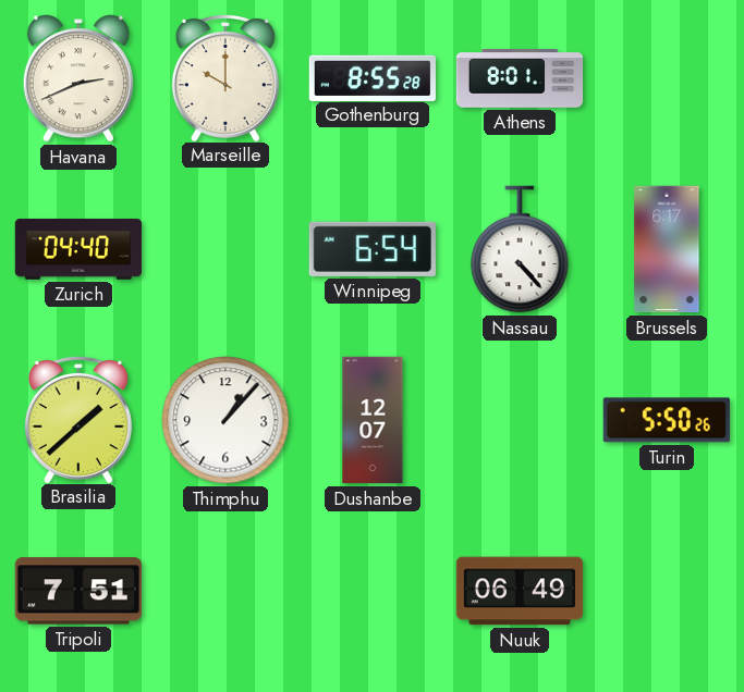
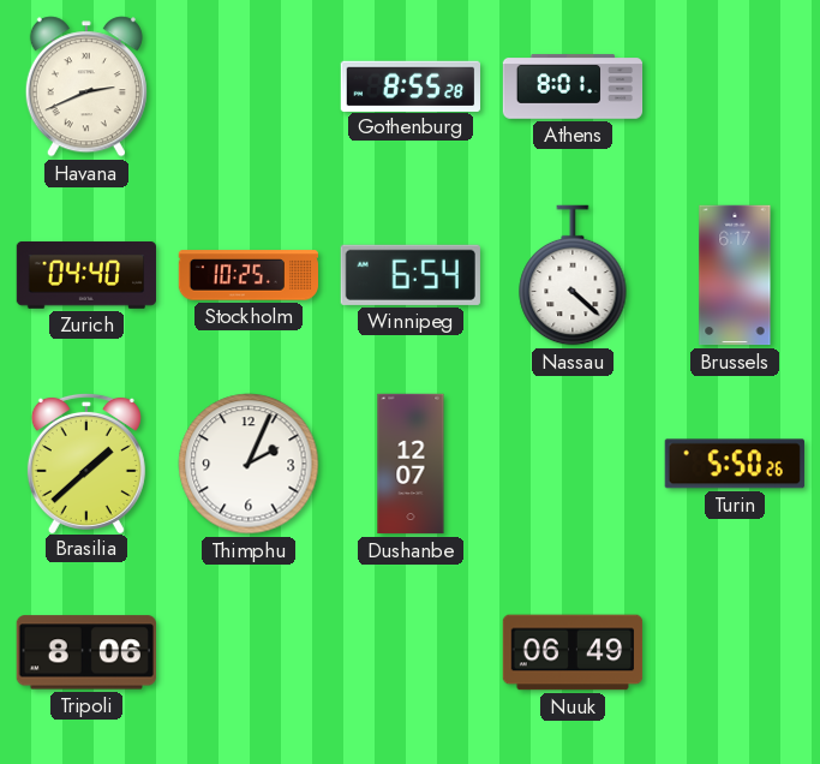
Marseille: 10:00 -> none
Stockholm: none -> 10:25
Nassau: 4:23 -> 4:22
Thimphu: 1:07 -> 2:04
Tripoli: 7:51 -> 8:06
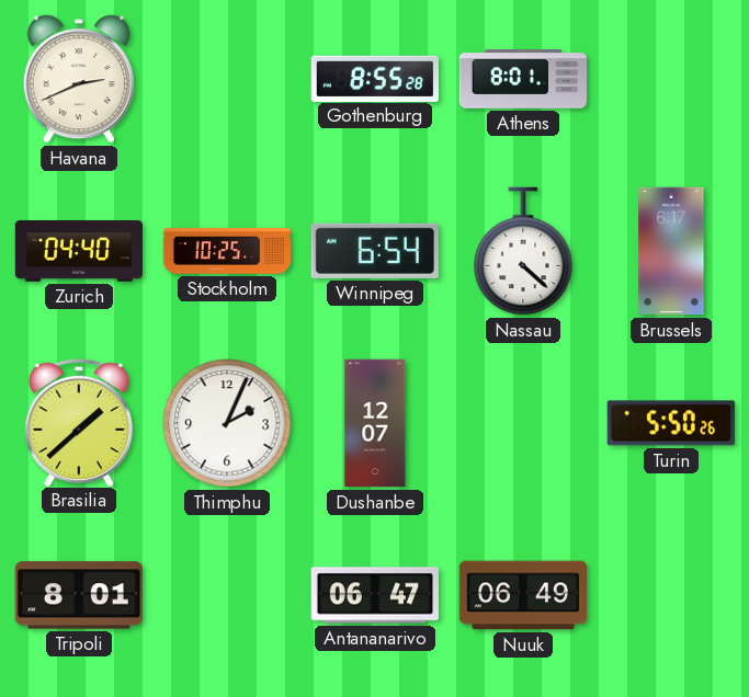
Tripoli: 8:06 -> 8:01
Antananarivo: none -> 06:47
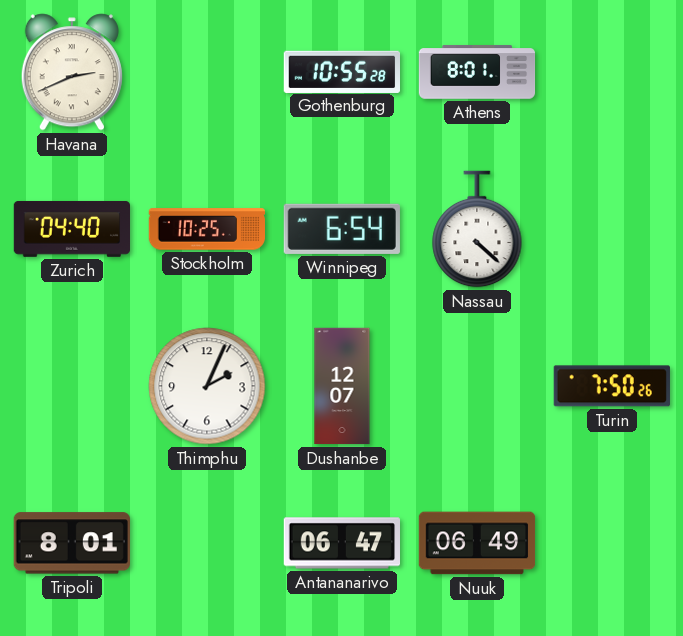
Gothenburg: 8:55 -> 10:55
Brussels: 6:17 -> none
Brasilia: 1:38 -> none
Turin: 5:50 -> 7:50
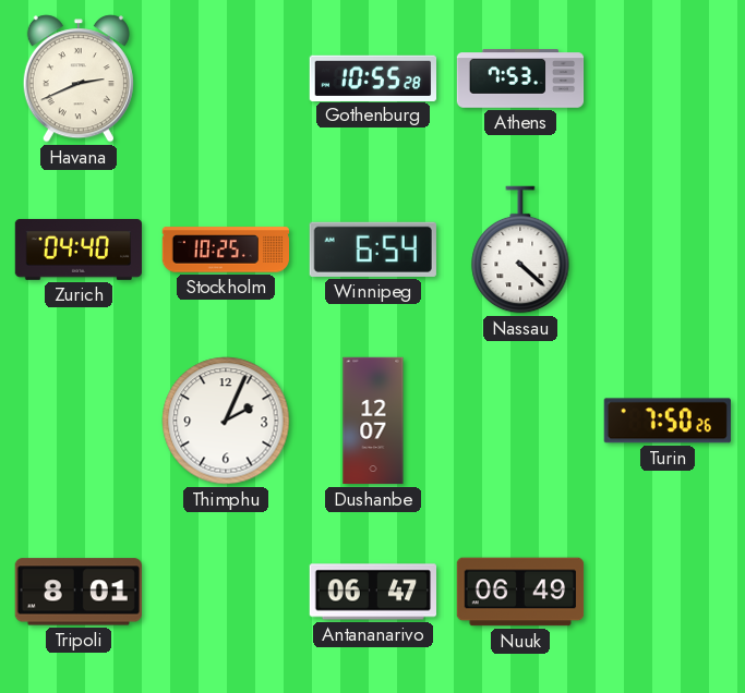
Athens: 8:01 -> 7:53
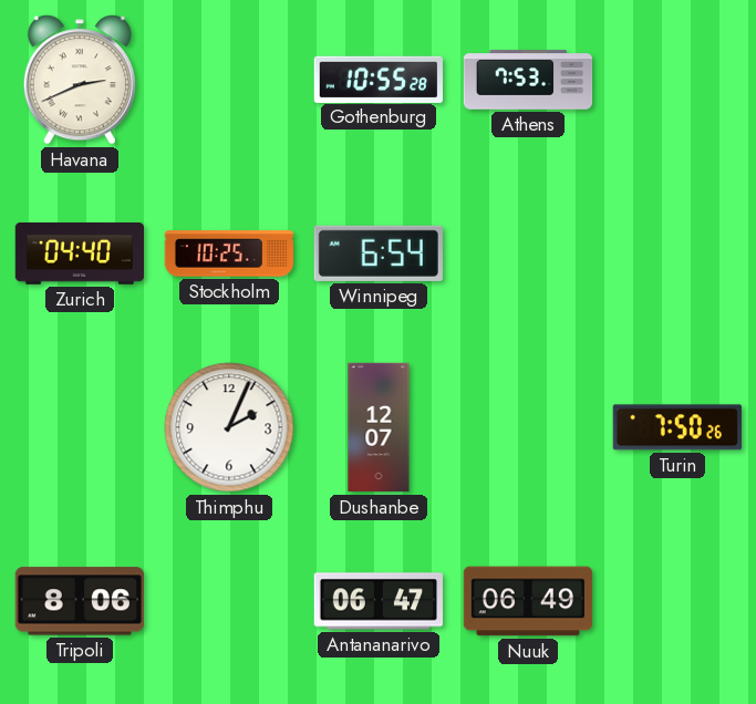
Nassau: 4:22 -> none
Tripoli: 8:01 -> 8:06
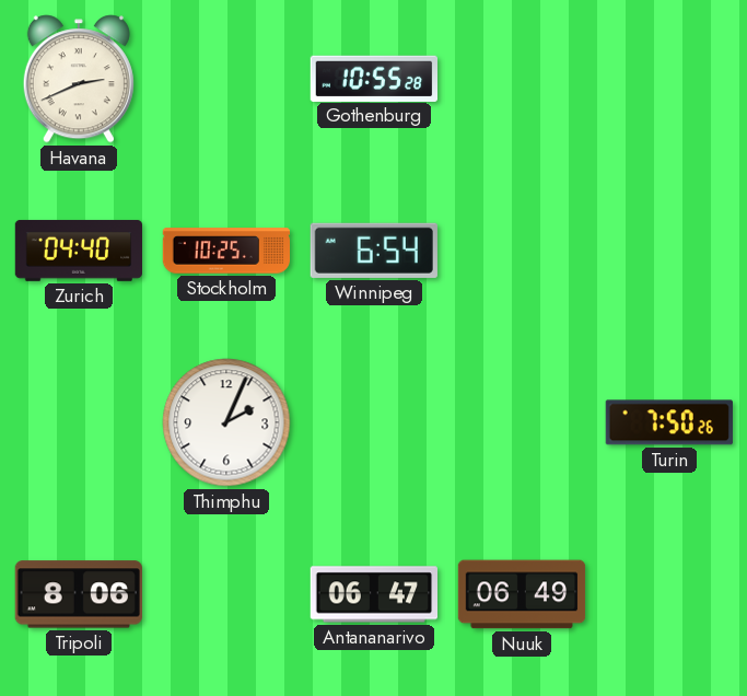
Athens: 7:53 -> none
Dushanbe: 12:07 -> none
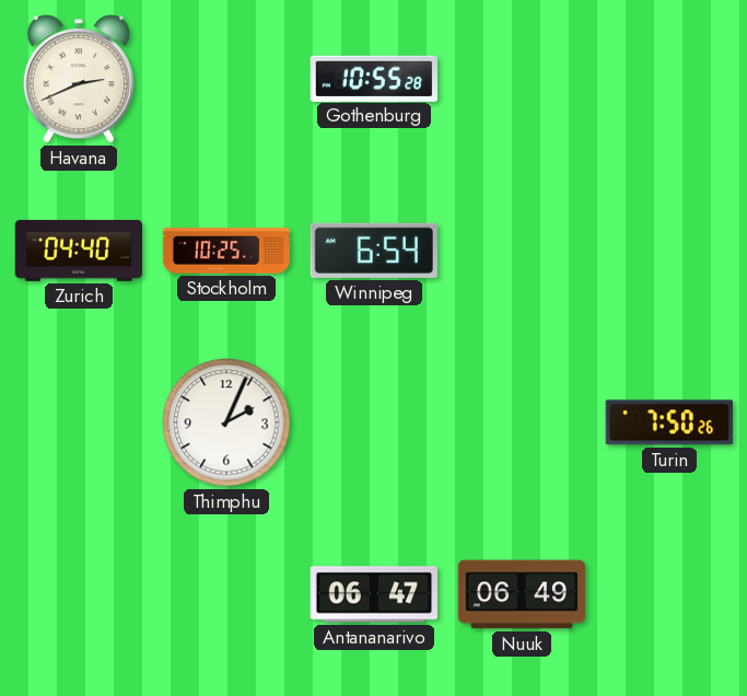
Tripoli: 8:06 -> none
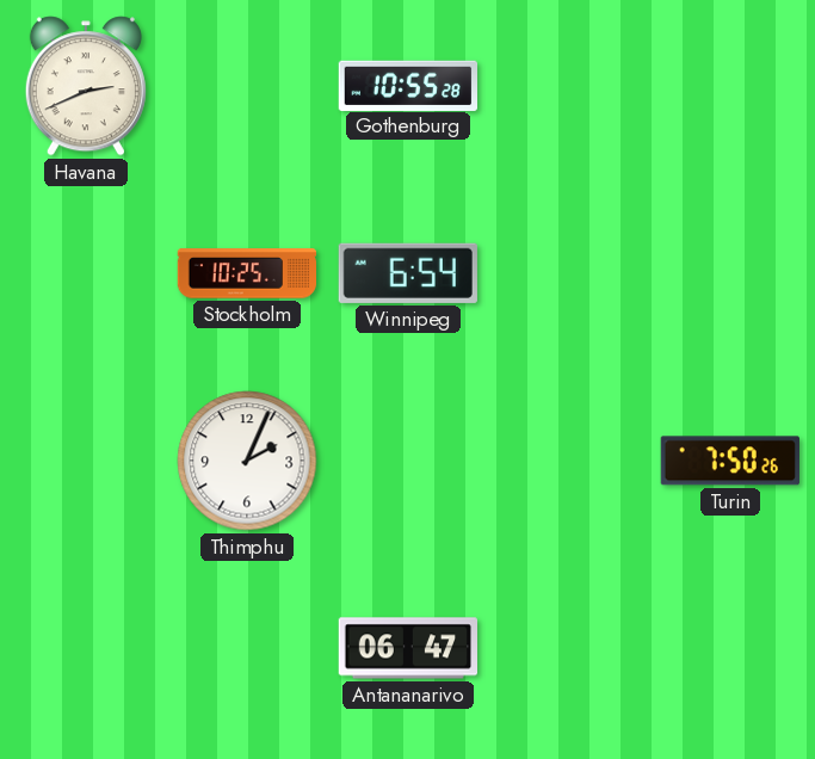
Zurich: 04:40 -> none
Nuuk: 06:49 -> none
